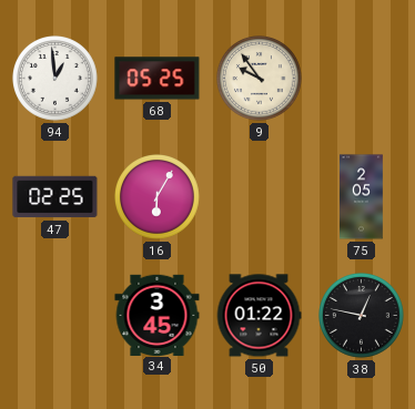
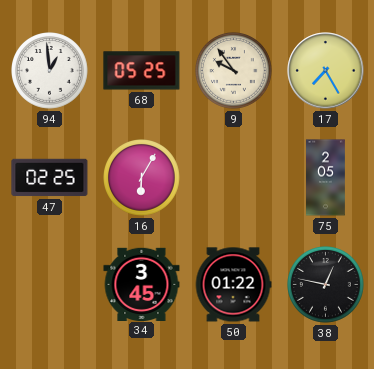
17: none -> 7:25
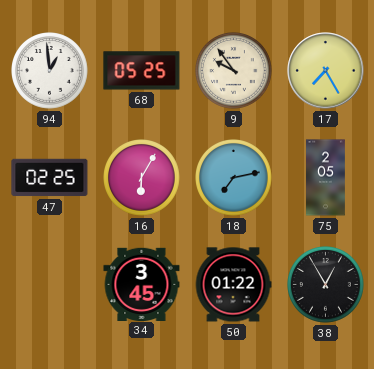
18: none -> 7:13
38: 12:47 -> 12:55
